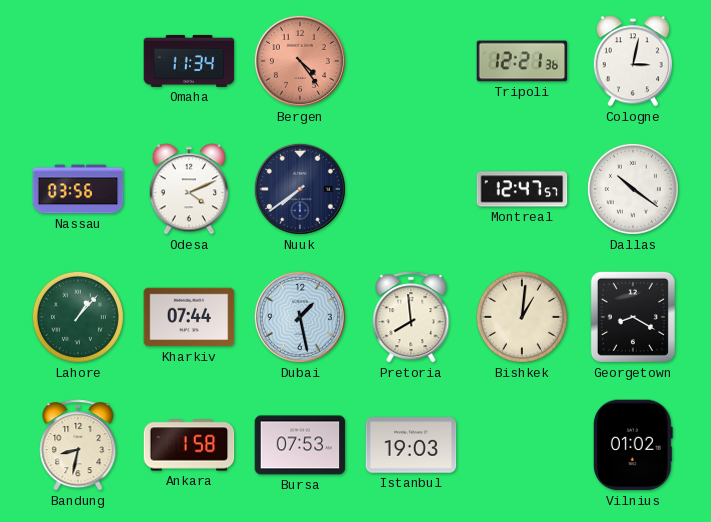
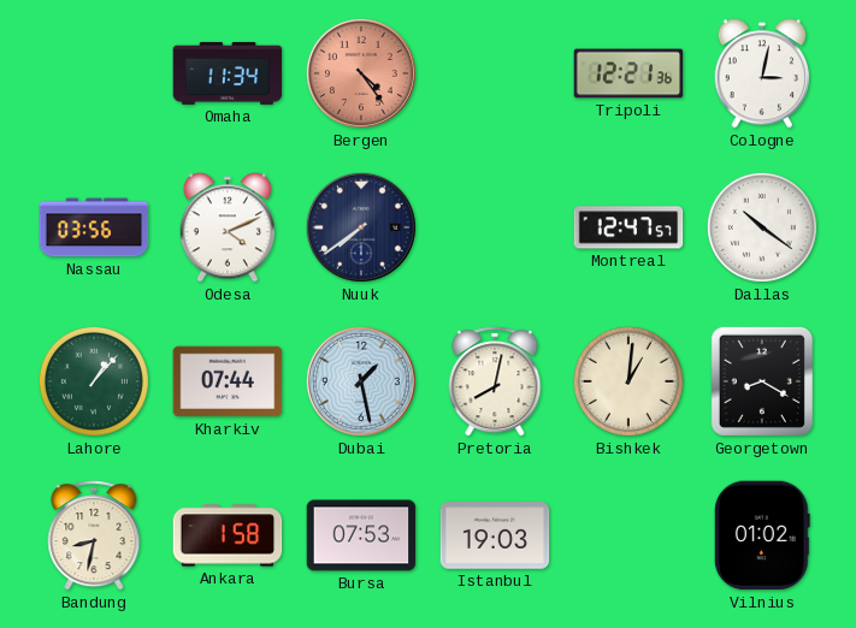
Pretoria: 7:59 -> 8:02
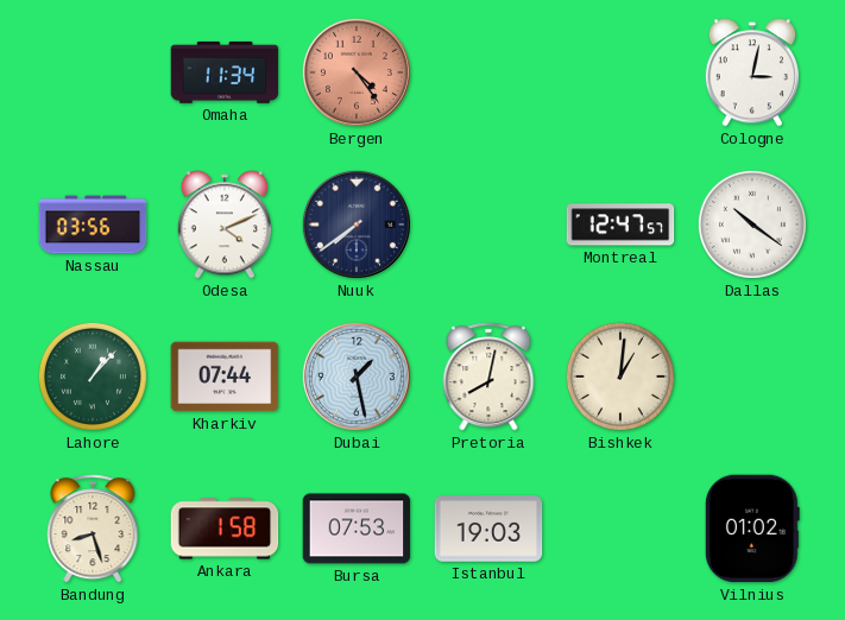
Tripoli: 12:21 -> none
Georgetown: 8:20 -> none
Bandung: 8:32 -> 8:27
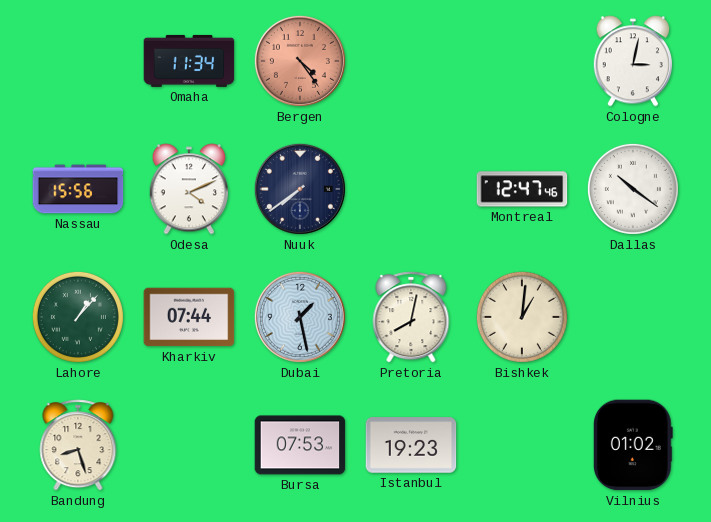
Nassau: 03:56 -> 15:56
Montreal: 12:47:57 -> 12:47:46
Ankara: 1:58 -> none
Istanbul: 19:03 -> 19:23
